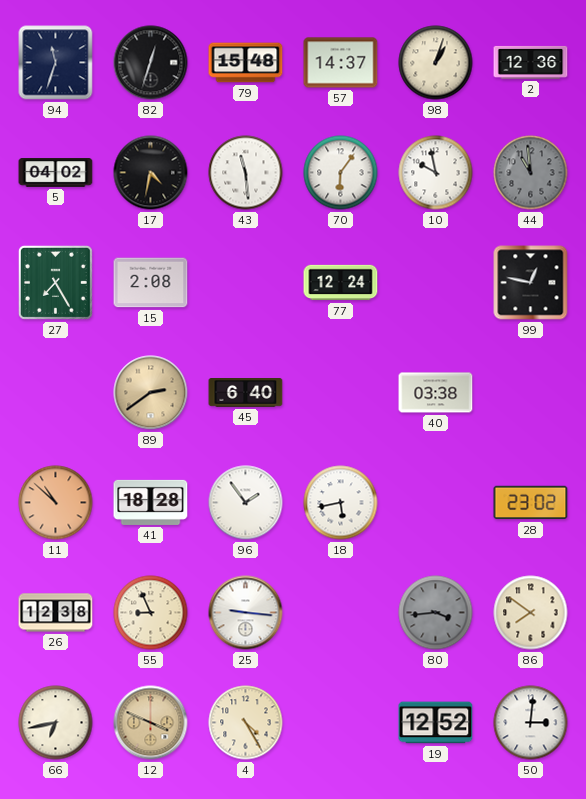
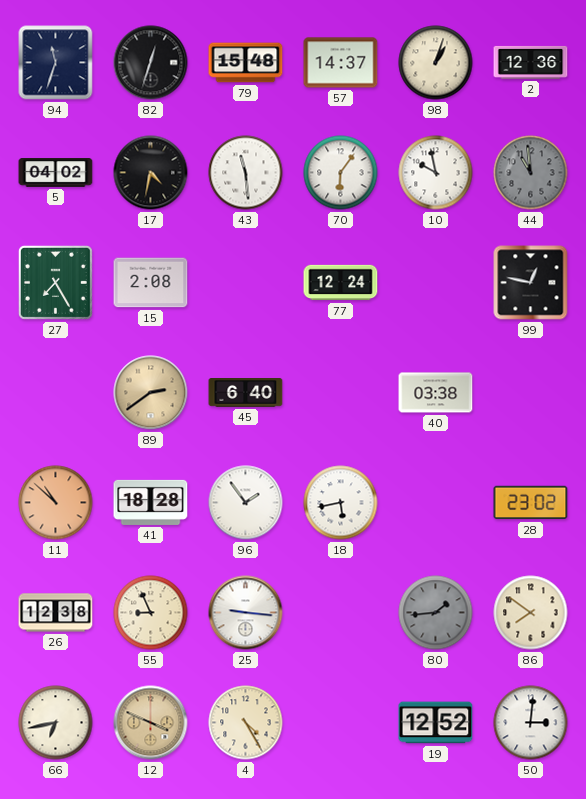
80: 3:44 -> 1:44
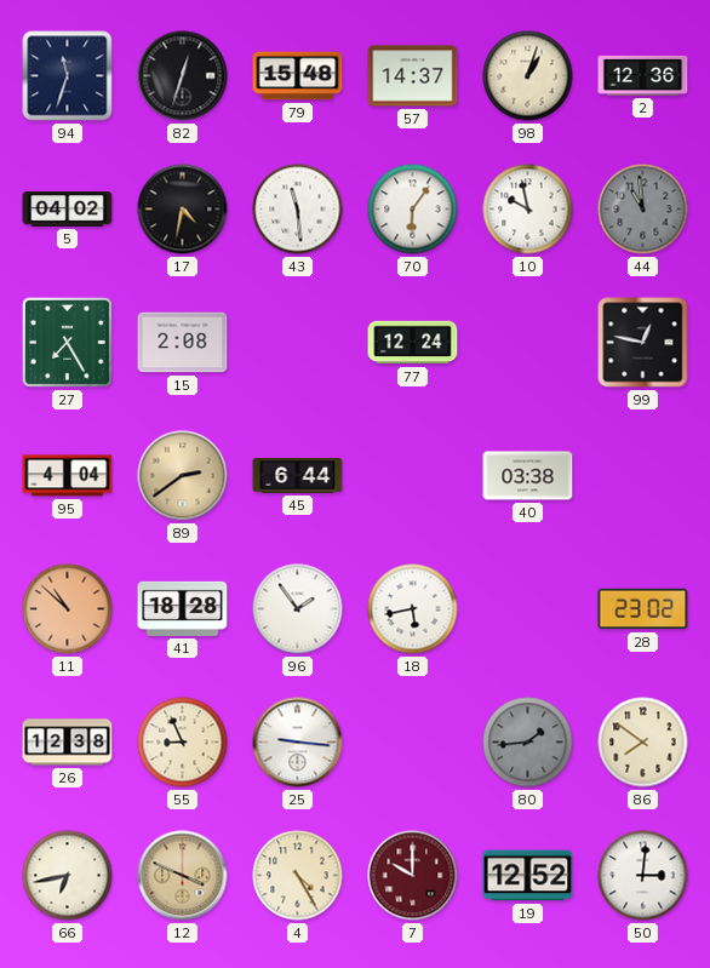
95: none -> 4:04
45: 6:40 -> 6:44
7: none -> 10:00
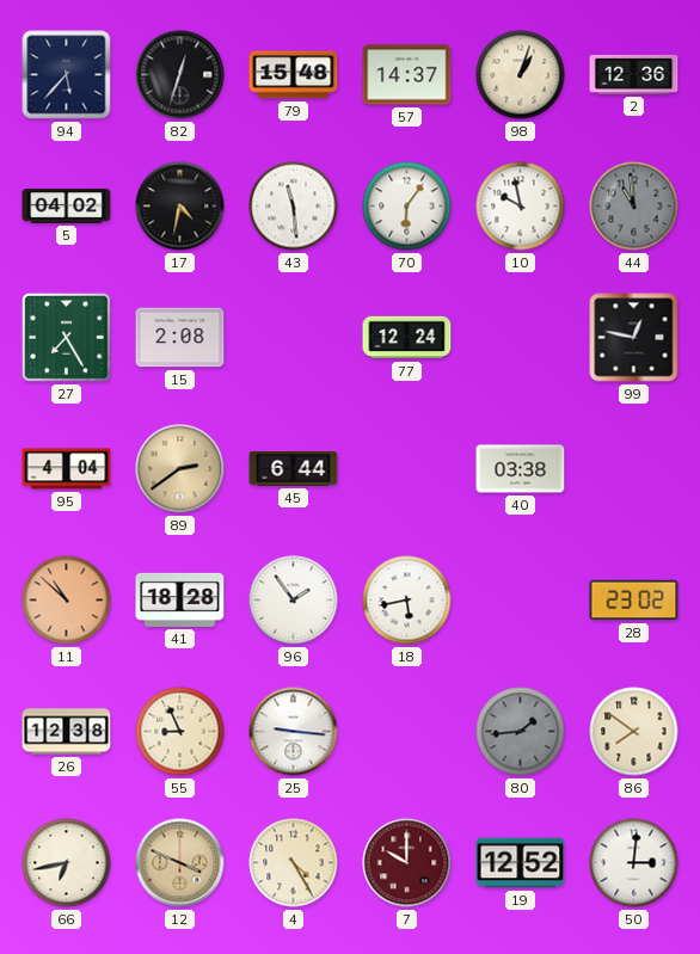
94: 11:33 -> 5:37
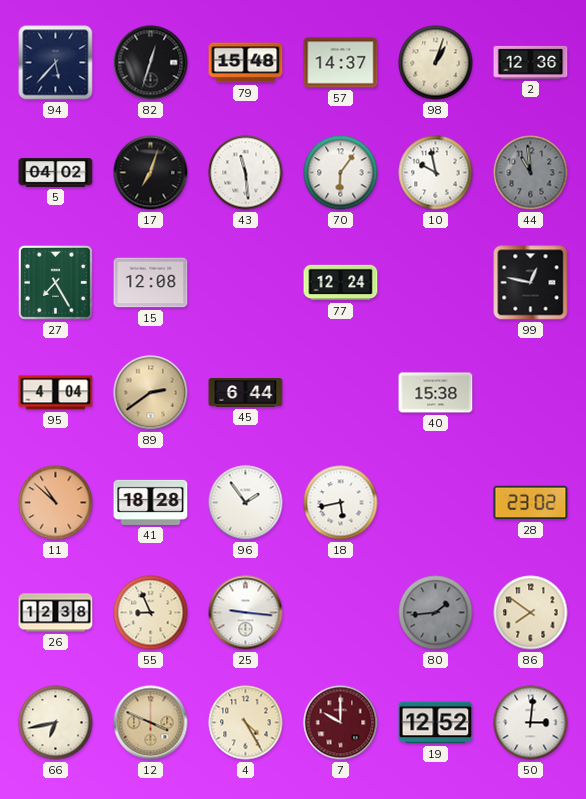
17: 4:32 -> 7:03
15: 2:08 -> 12:08
40: 03:38 -> 15:38
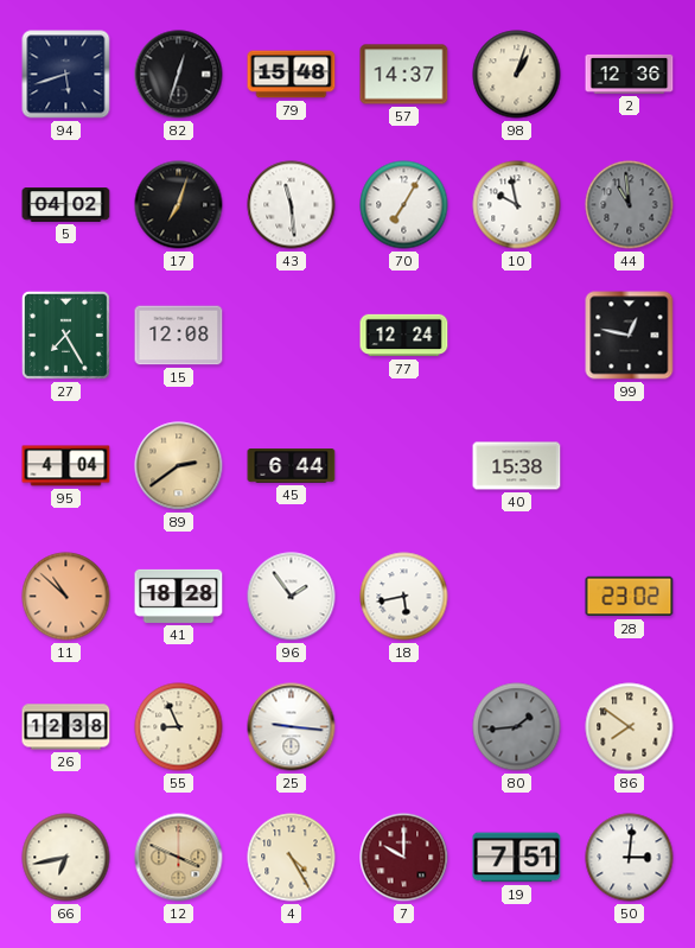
94: 5:37 -> 5:42
70: 6:06 -> 7:05
19: 12:52 -> 7:51
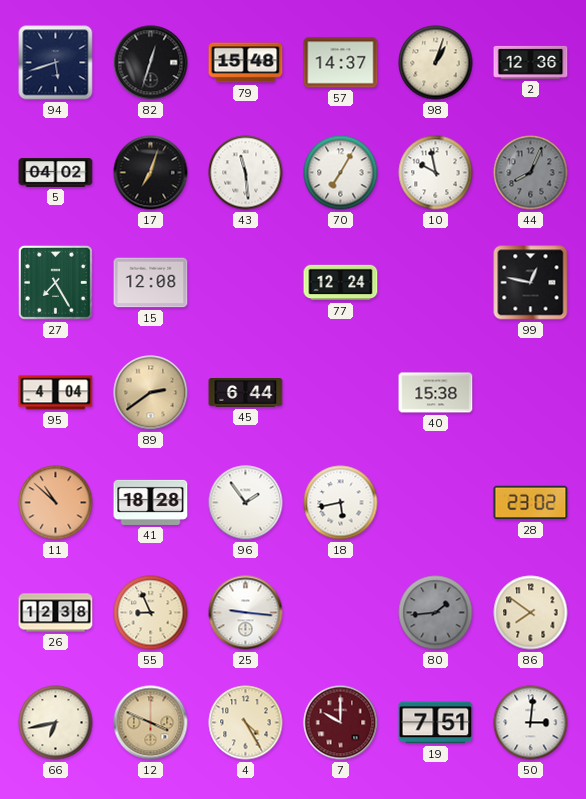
44: 10:59 -> 8:04
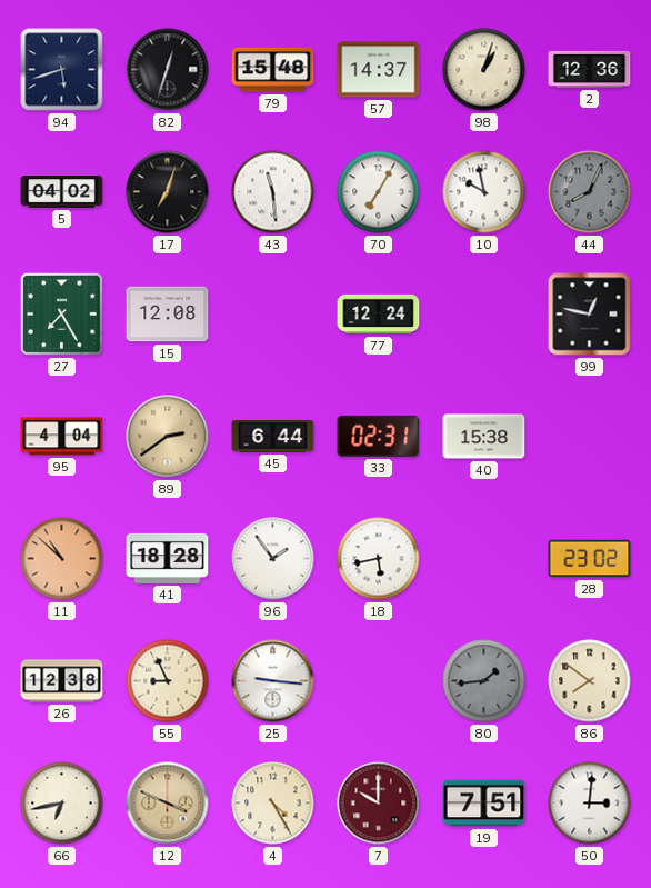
33: none -> 02:31
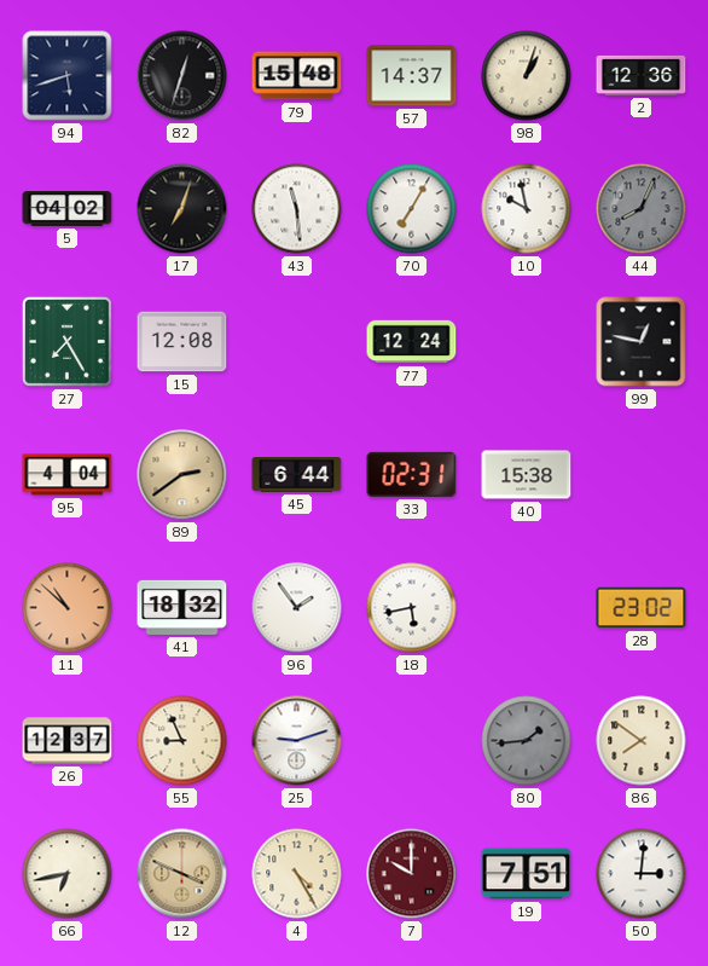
41: 18:28 -> 18:32
26: 12:38 -> 12:37
25: 9:16 -> 9:12
